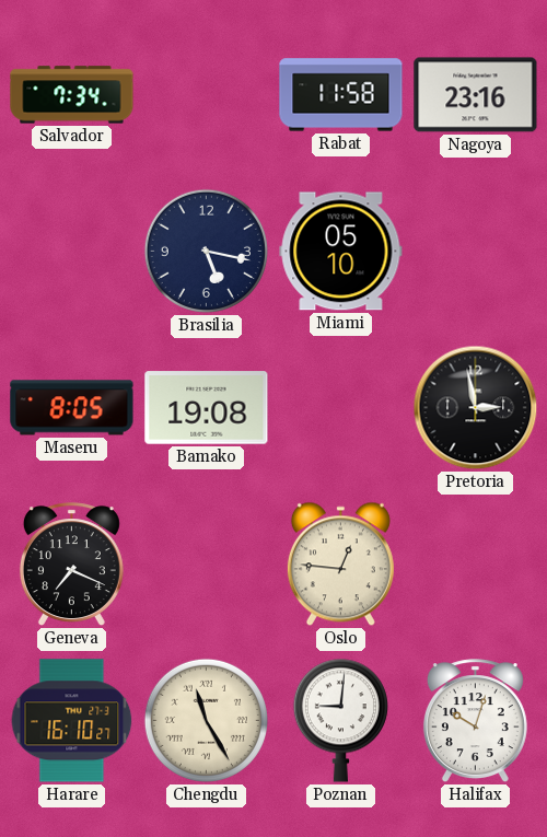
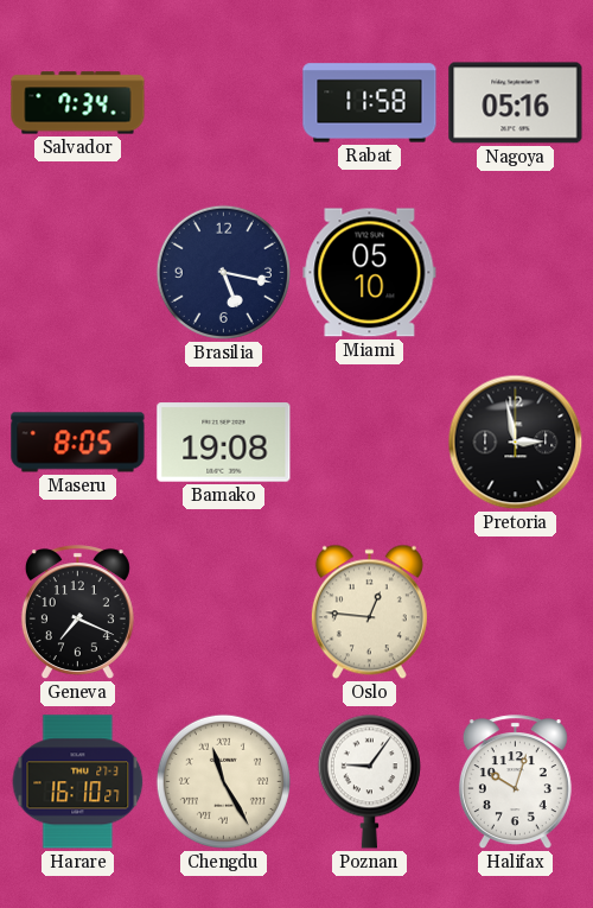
Nagoya: 23:16 -> 05:16
Poznan: 9:01 -> 9:06
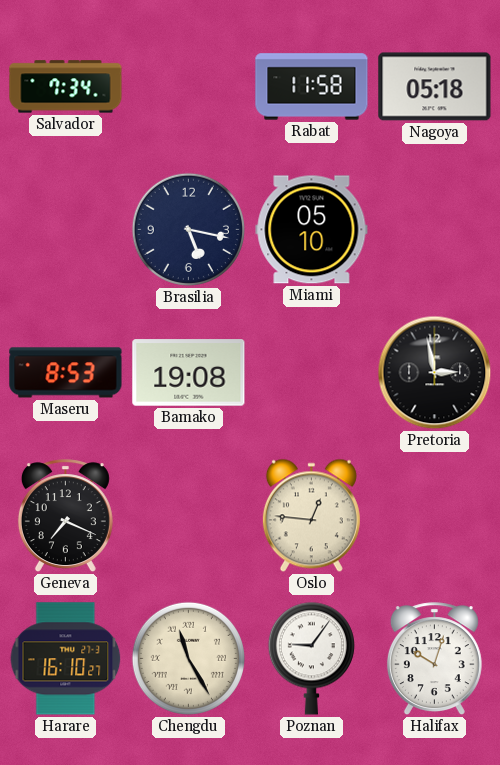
Nagoya: 05:16 -> 05:18
Maseru: 8:05 -> 8:53
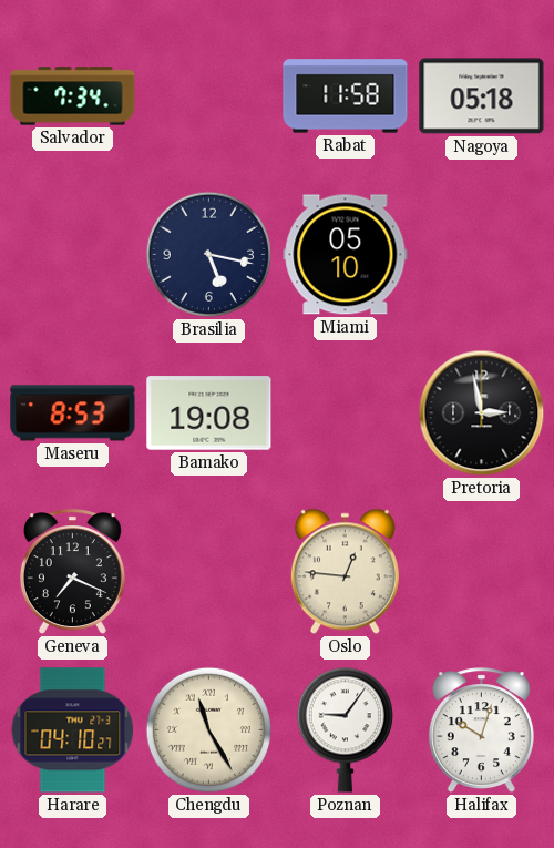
Harare: 16:10 -> 04:10
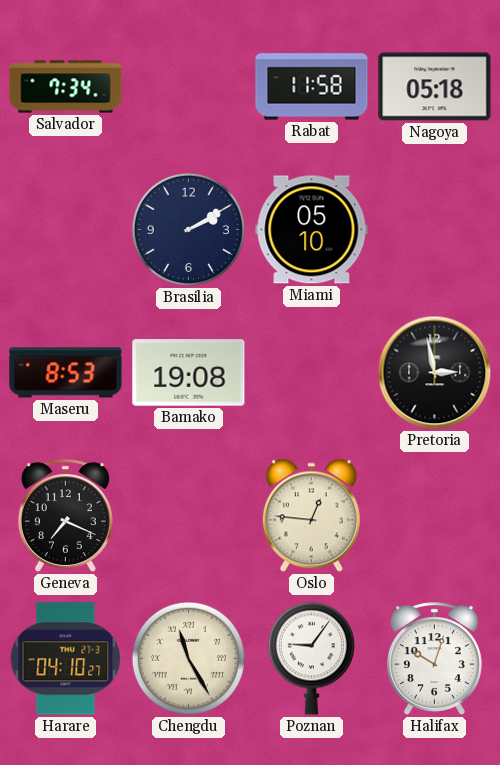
Brasilia: 5:17 -> 2:10
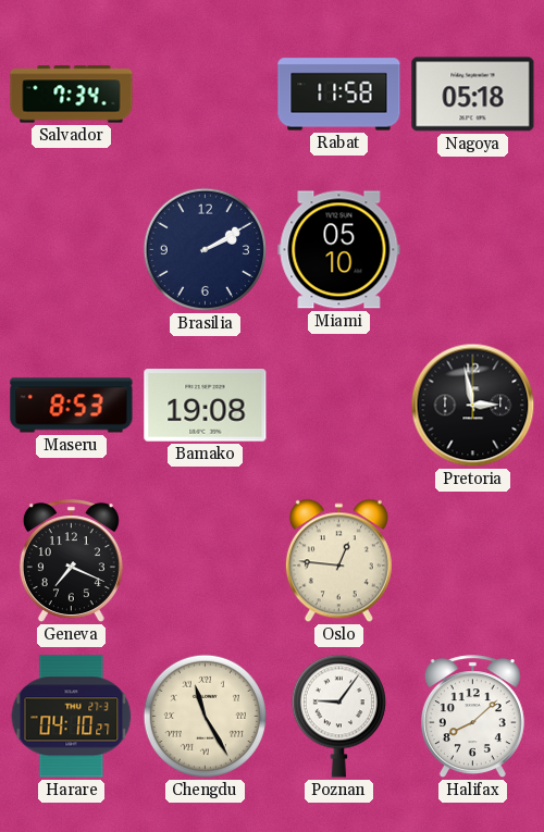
Halifax: 10:03 -> 8:08
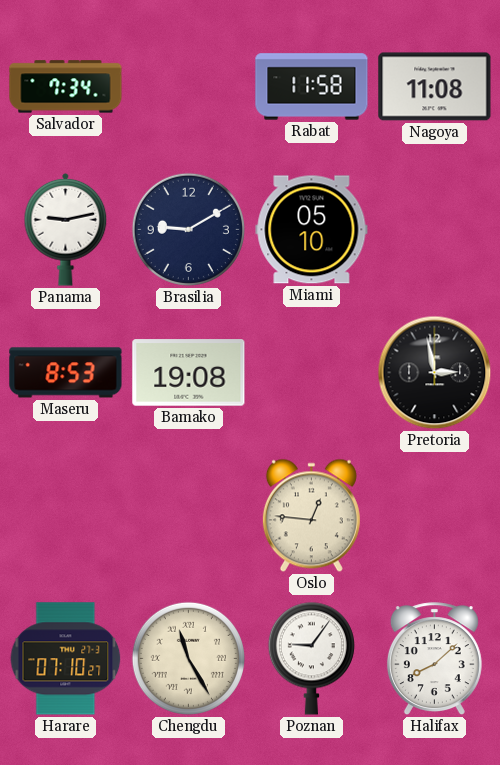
Nagoya: 05:18 -> 11:08
Panama: none -> 9:13
Brasilia: 2:10 -> 9:10
Geneva: 7:19 -> none
Harare: 04:10 -> 07:10
